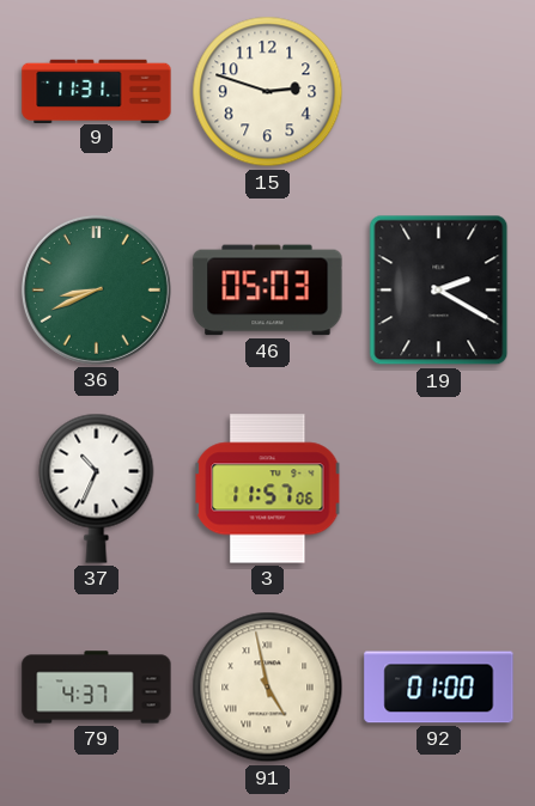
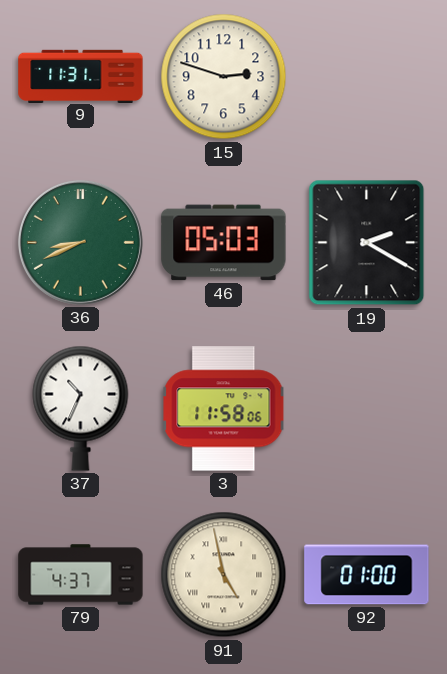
3: 11:57 -> 11:58
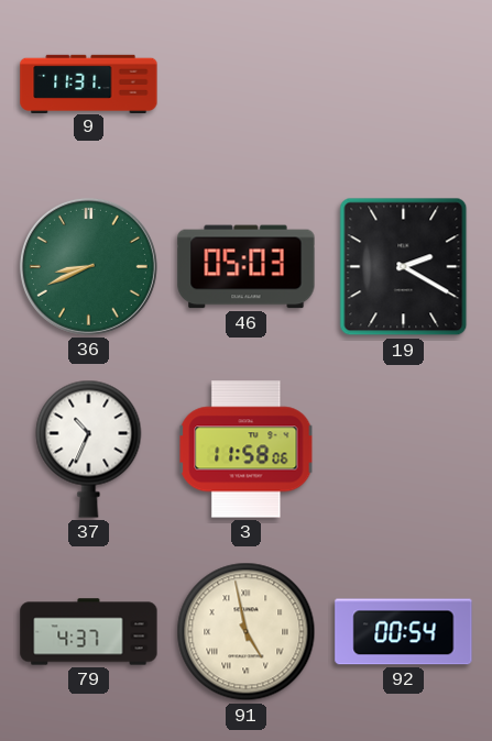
15: 2:48 -> none
92: 01:00 -> 00:54
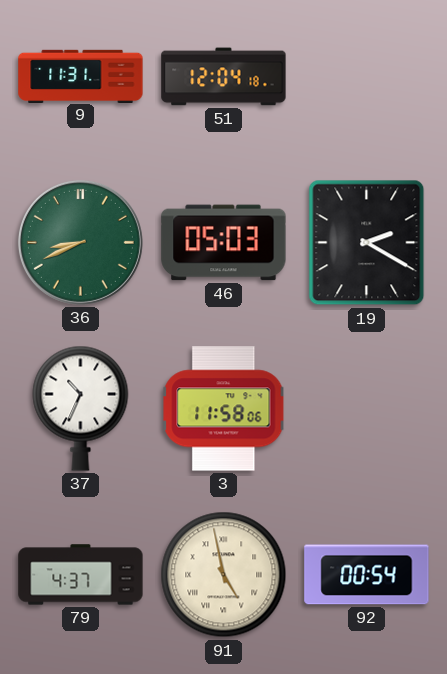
51: none -> 12:04
